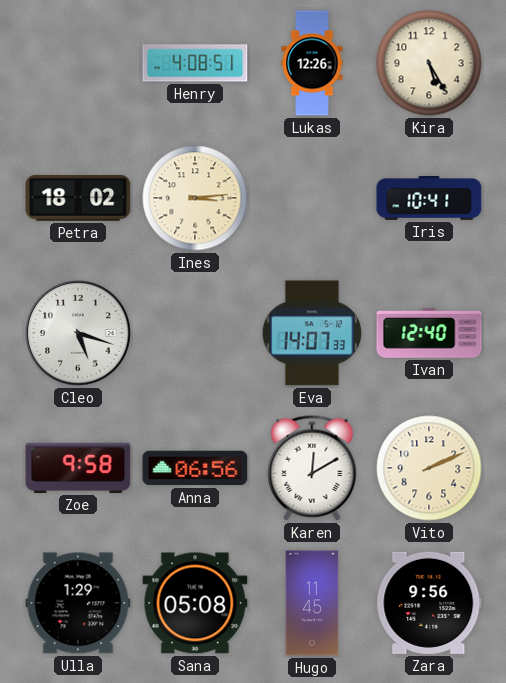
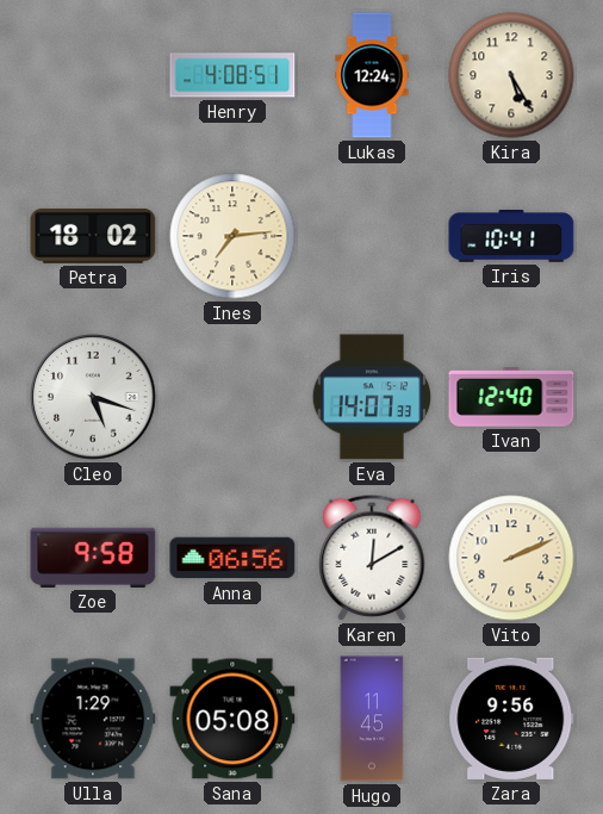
Lukas: 12:26 -> 12:24
Ines: 3:14 -> 7:14
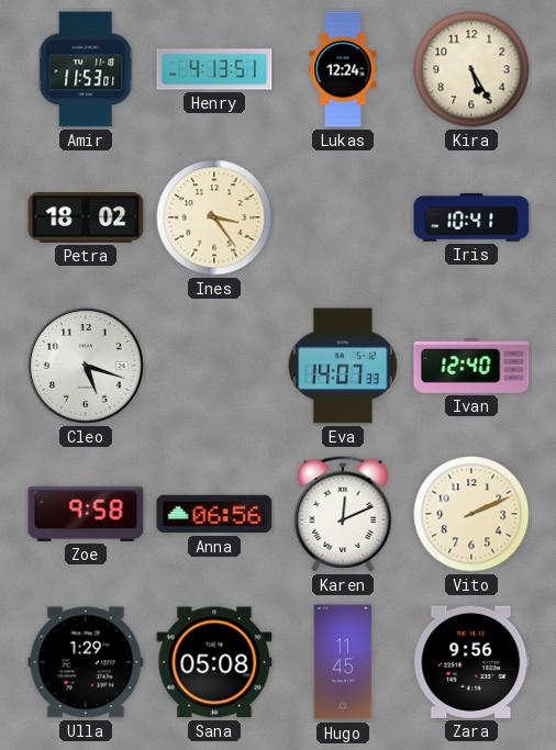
Amir: none -> 11:53
Henry: 4:08 -> 4:13
Ines: 7:14 -> 3:24
Karen: 12:10 -> 12:11
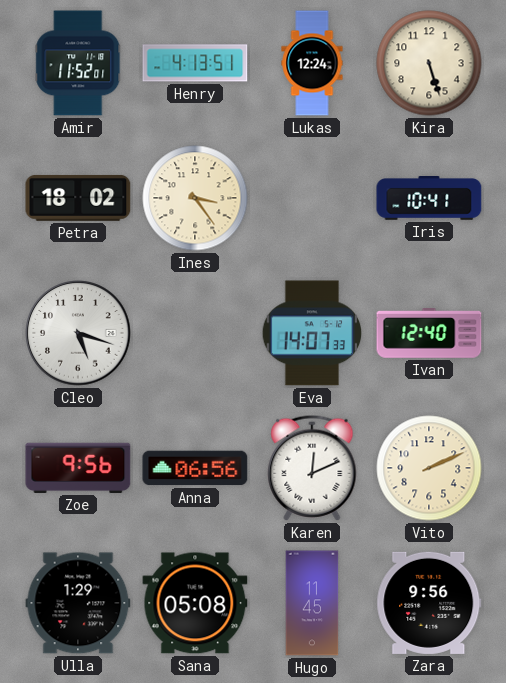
Amir: 11:53 -> 11:52
Kira: 5:25 -> 5:27
Zoe: 9:58 -> 9:56
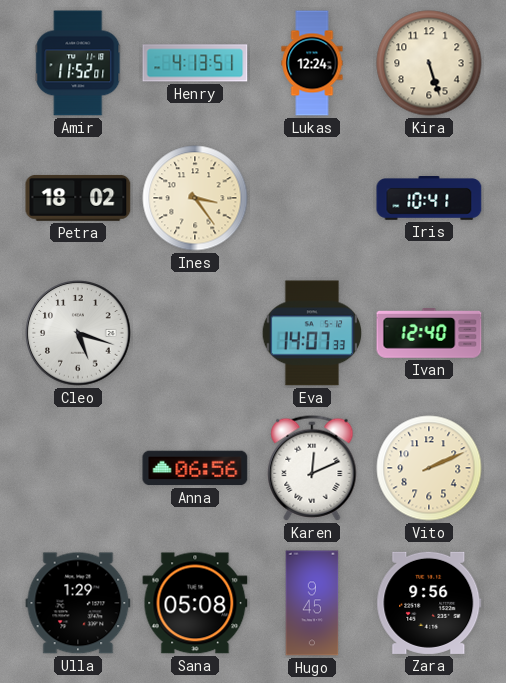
Zoe: 9:56 -> none
Hugo: 11:45 -> 9:45
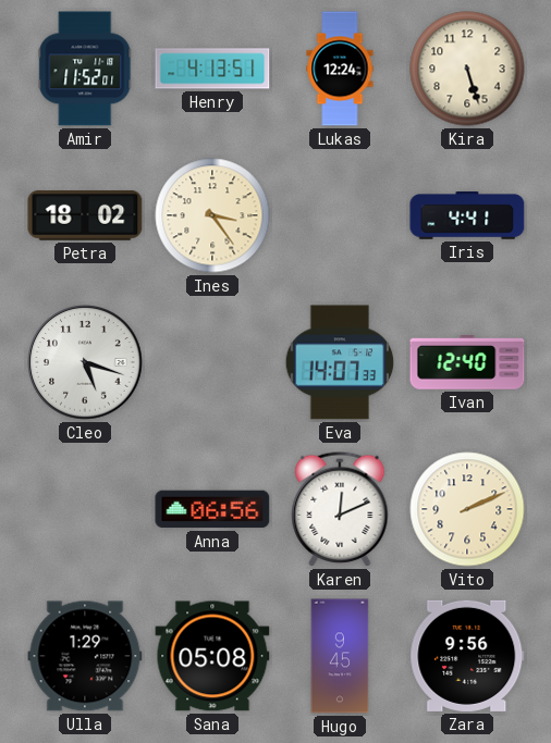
Iris: 10:41 -> 4:41
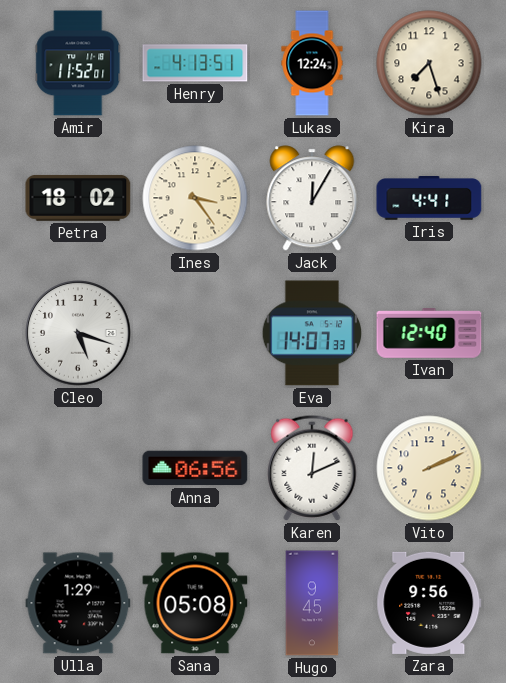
Kira: 5:27 -> 7:27
Jack: none -> 12:05
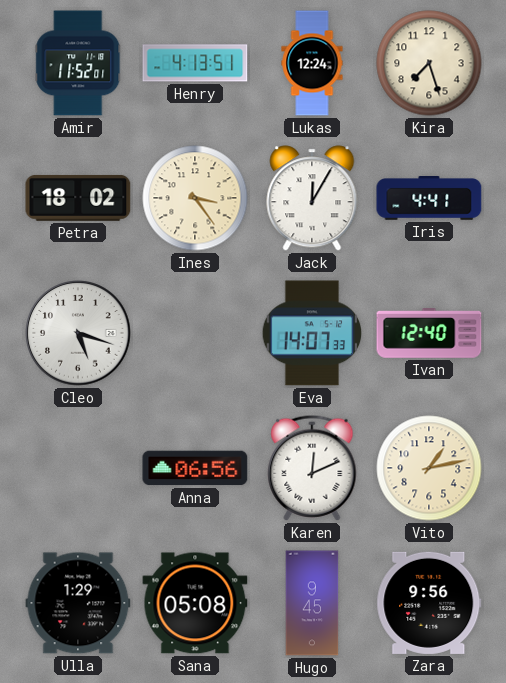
Vito: 2:11 -> 1:13
